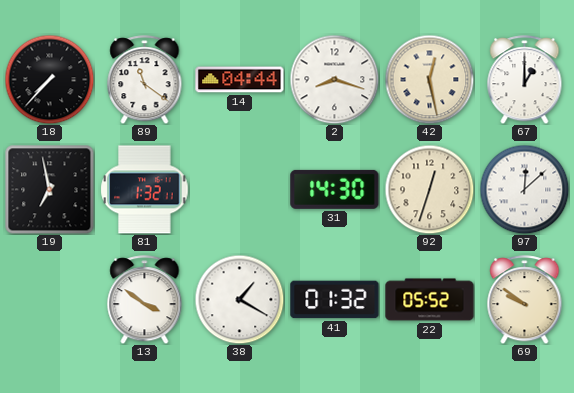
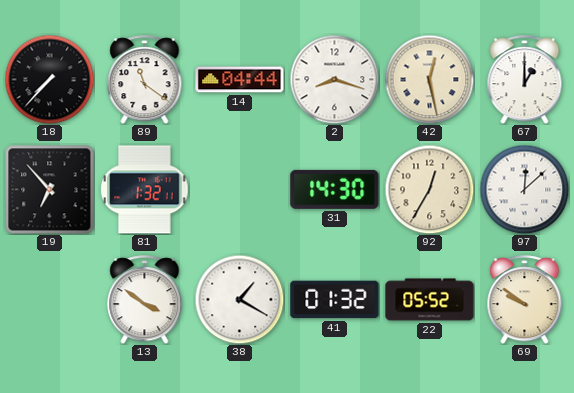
19: 6:58 -> 6:53
92: 12:33 -> 12:35
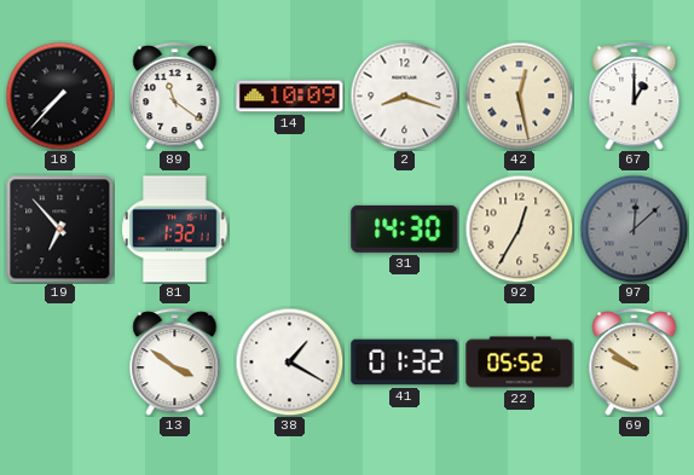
14: 04:44 -> 10:09
97 dial: white -> grey
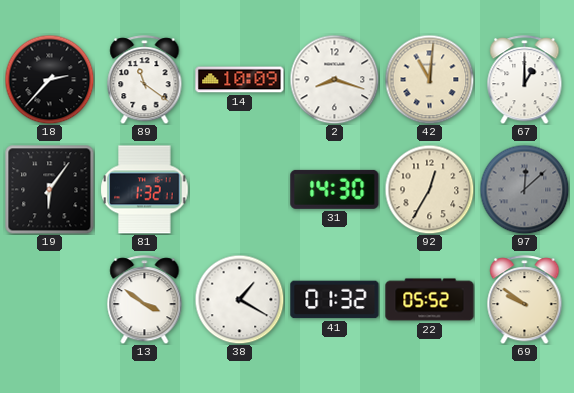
18: 7:37 -> 2:37
42: 12:28 -> 11:01
19: 6:53 -> 6:06
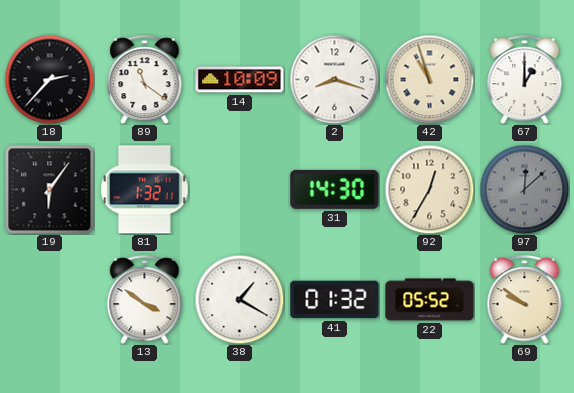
42: 11:01 -> 10:57
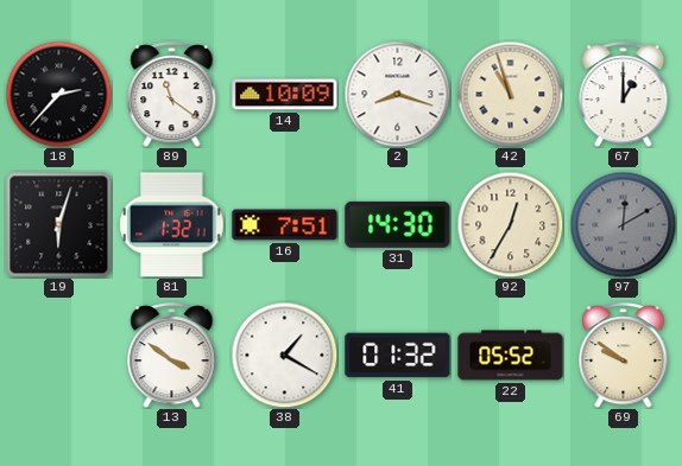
19: 6:06 -> 6:03
16: none -> 7:51
97: 12:08 -> 12:10
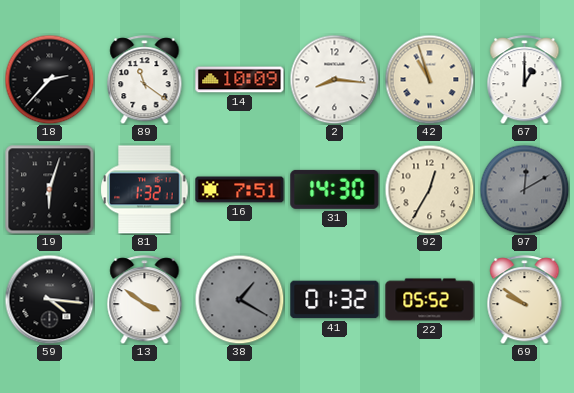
2: 8:18 -> 8:16
59: none -> 4:16
38 dial: white -> grey
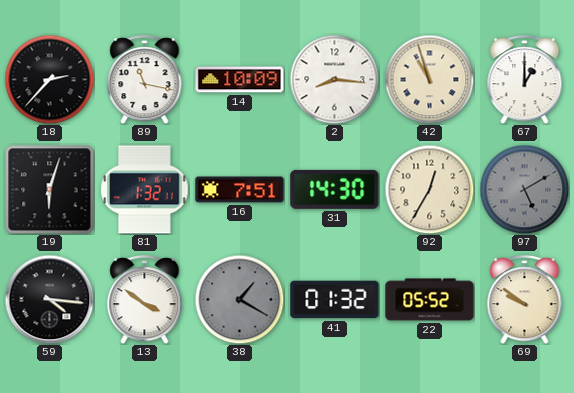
89: 11:21 -> 11:17
97: 12:10 -> 5:10
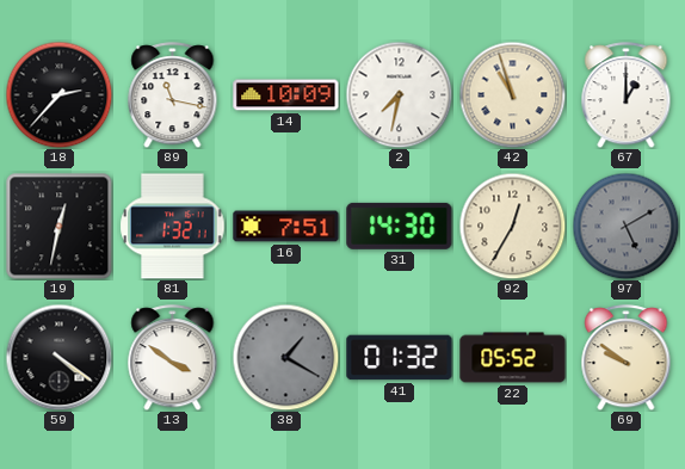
2: 8:16 -> 7:32
19: 6:03 -> 12:32
59: 4:16 -> 4:21
